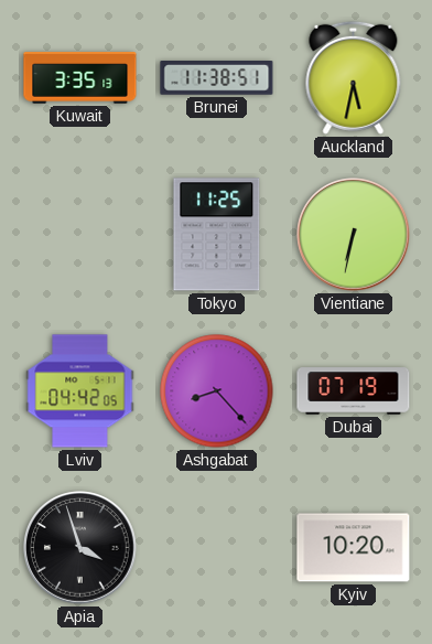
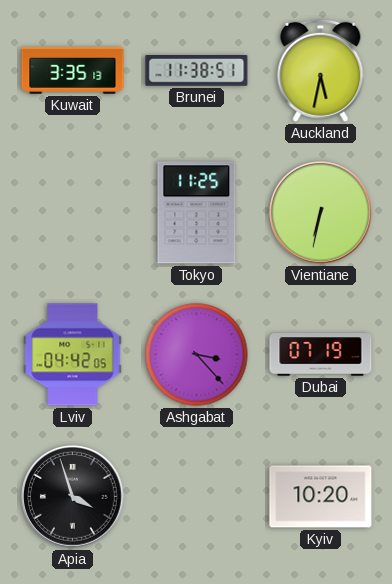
Ashgabat: 8:23 -> 3:23
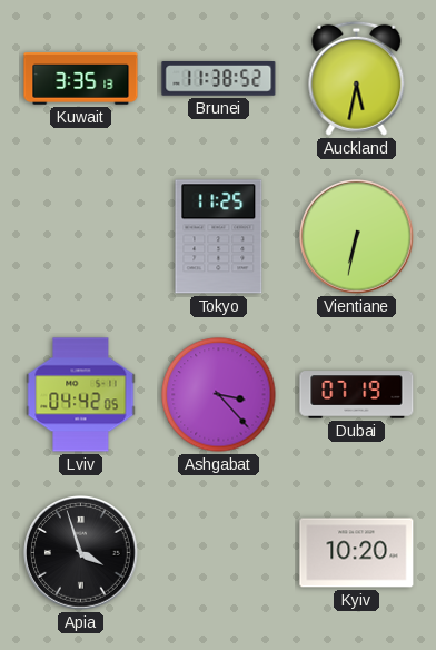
Brunei: 11:38:51 -> 11:38:52
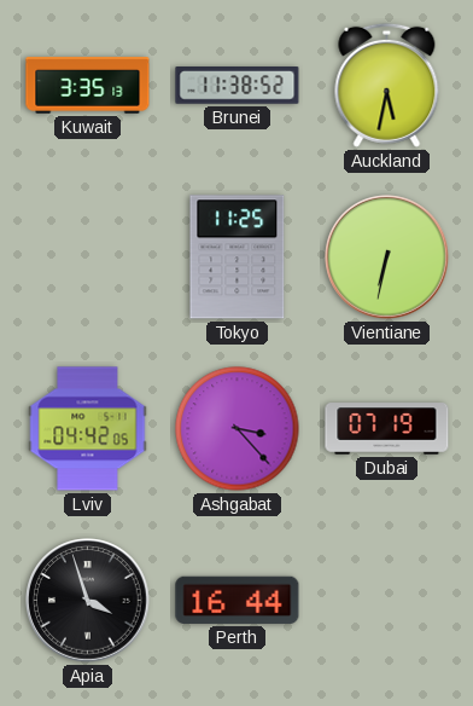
Perth: none -> 16:44
Kyiv: 10:20 -> none
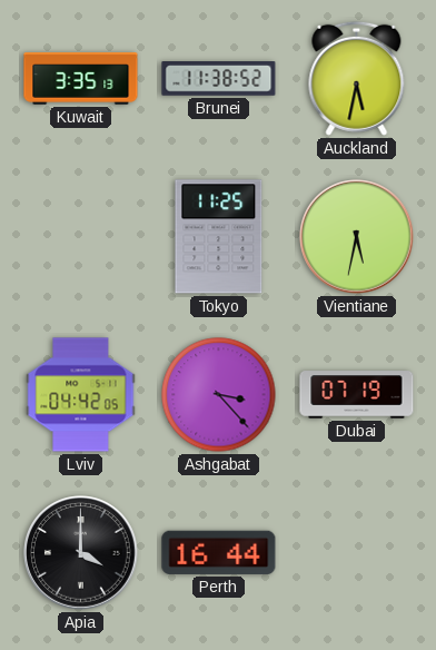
Vientiane: 6:32 -> 5:32
Apia: 3:57 -> 4:00
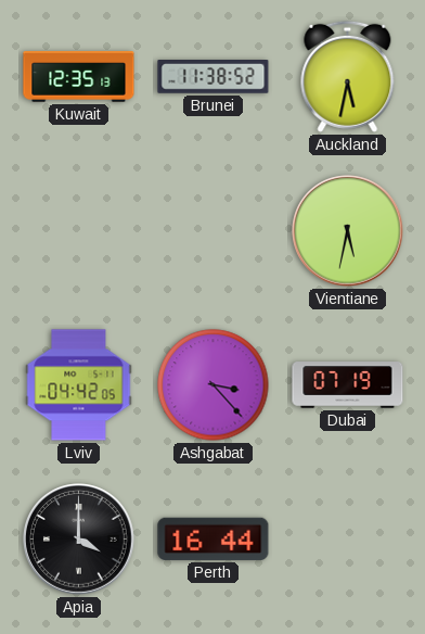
Kuwait: 3:35 -> 12:35
Tokyo: 11:25 -> none
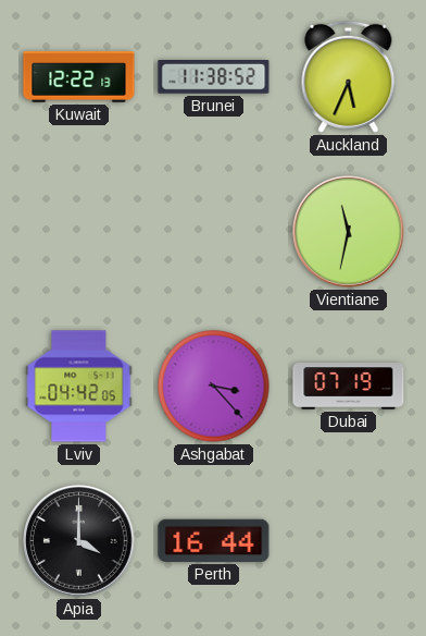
Kuwait: 12:35 -> 12:22
Auckland: 5:32 -> 5:34
Vientiane: 5:32 -> 11:32
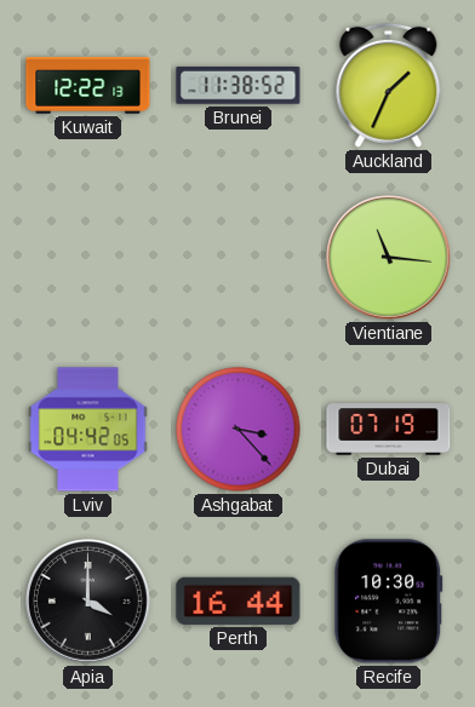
Auckland: 5:34 -> 1:34
Vientiane: 11:32 -> 11:16
Recife: none -> 10:30
